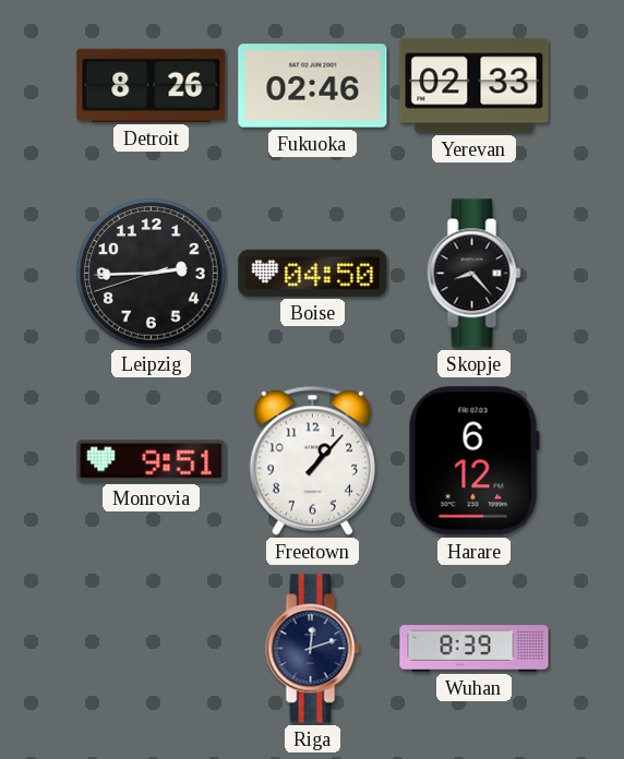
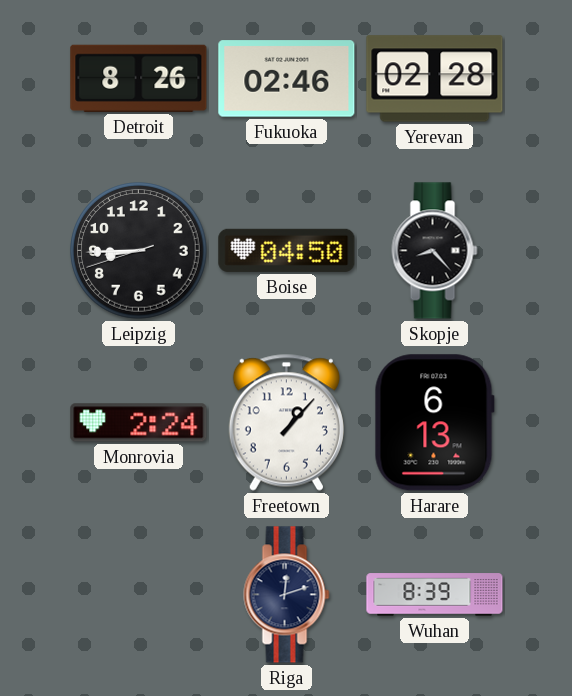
Yerevan: 02:33 -> 02:28
Leipzig: 2:44 -> 8:44
Monrovia: 9:51 -> 2:24
Harare: 6:12 -> 6:13
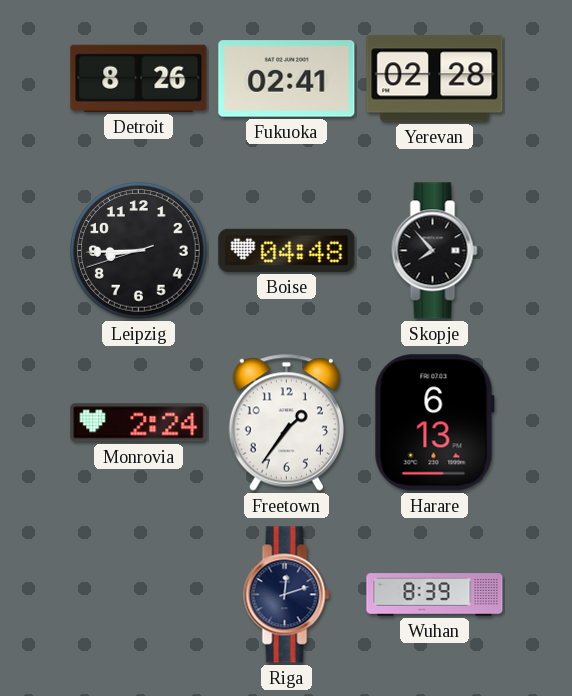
Fukuoka: 02:46 -> 02:41
Boise: 04:50 -> 04:48
Skopje: 8:23 -> 7:53
Freetown: 1:07 -> 1:36
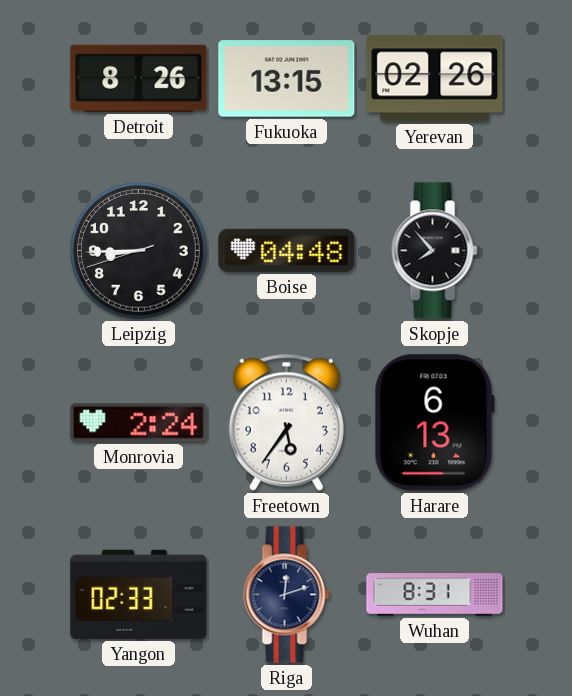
Fukuoka: 02:41 -> 13:15
Yerevan: 02:28 -> 02:26
Freetown: 1:36 -> 5:36
Yangon: none -> 02:33
Wuhan: 8:39 -> 8:31
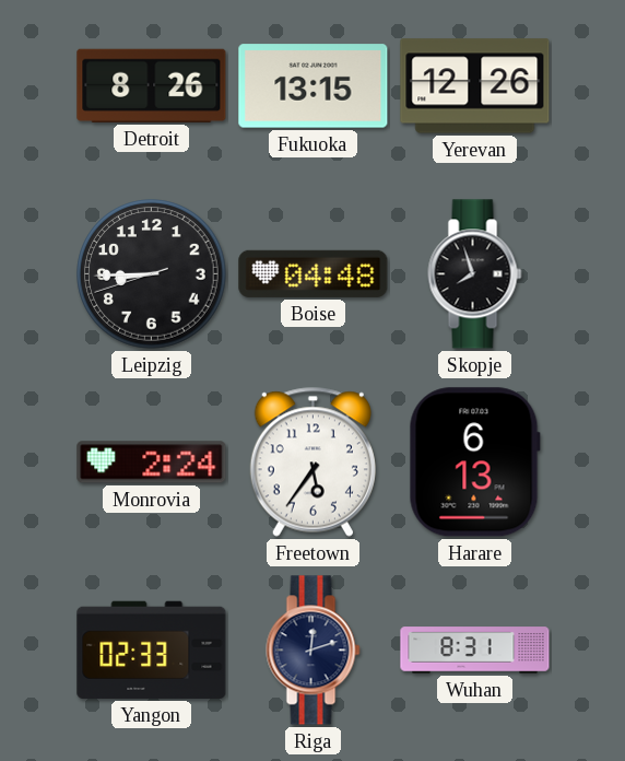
Yerevan: 02:26 -> 12:26
Skopje: 7:53 -> 7:57
